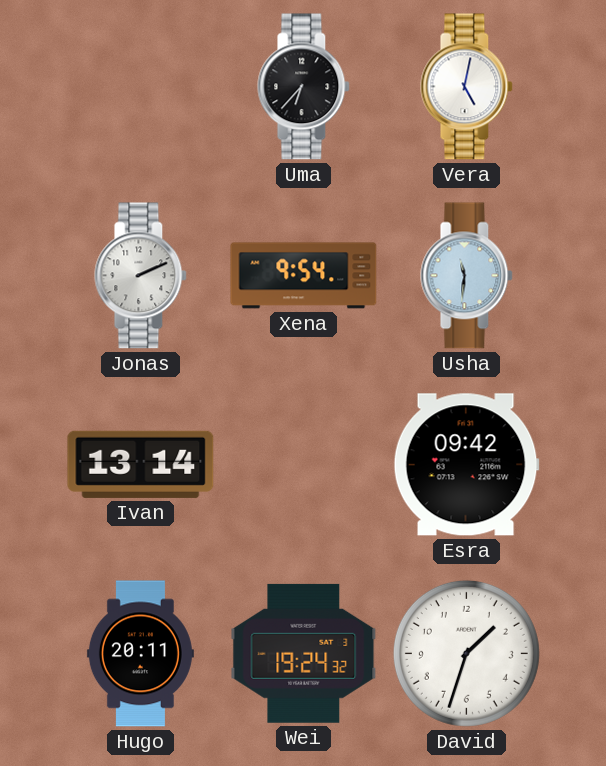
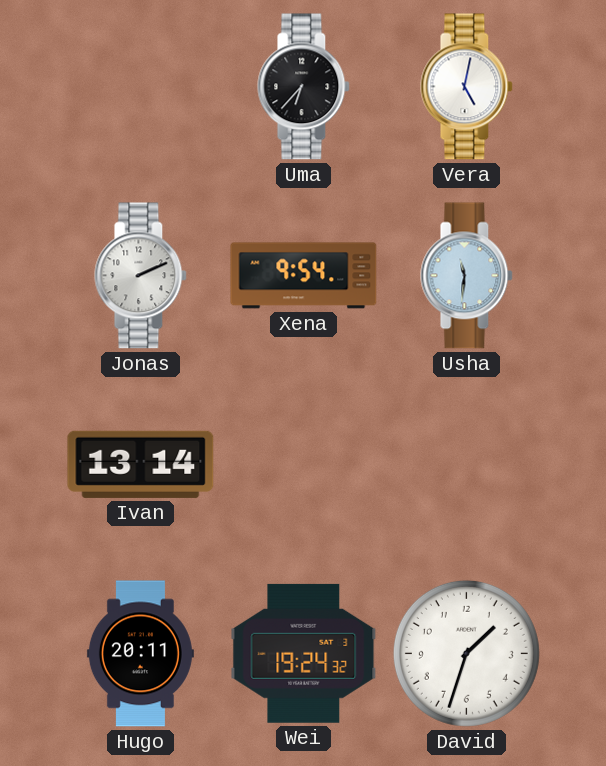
Esra: 09:42 -> none
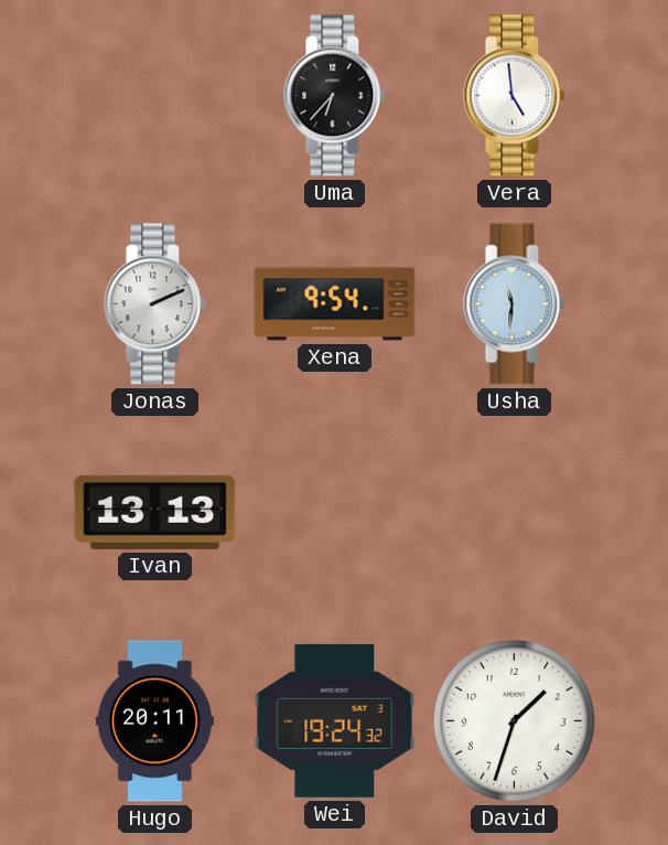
Vera: 5:02 -> 4:59
Ivan: 13:14 -> 13:13
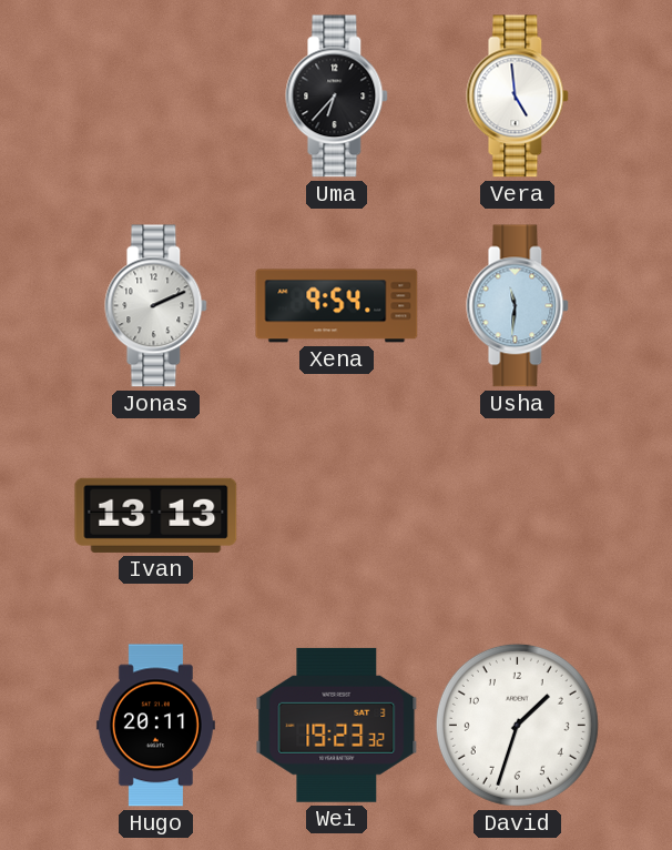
Wei: 19:24 -> 19:23
